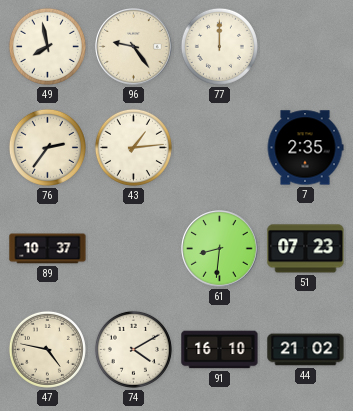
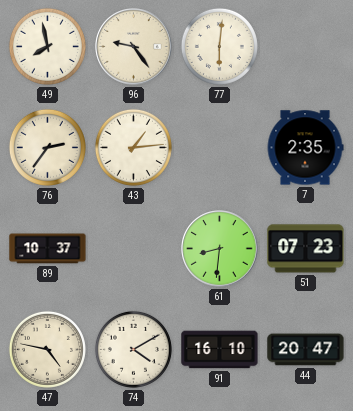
77: 12:00 -> 6:01
44: 21:02 -> 20:47
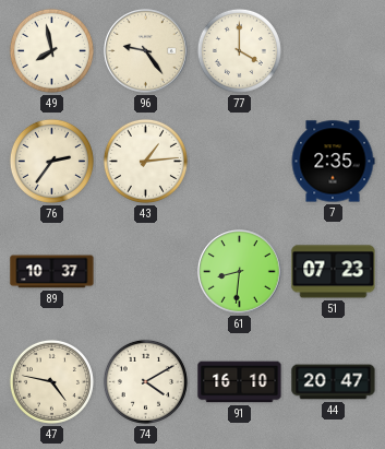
77: 6:01 -> 4:00
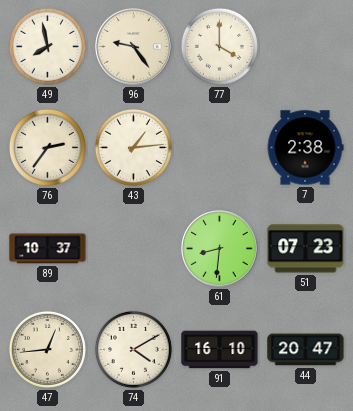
7: 2:35 -> 2:38
47: 4:47 -> 12:44
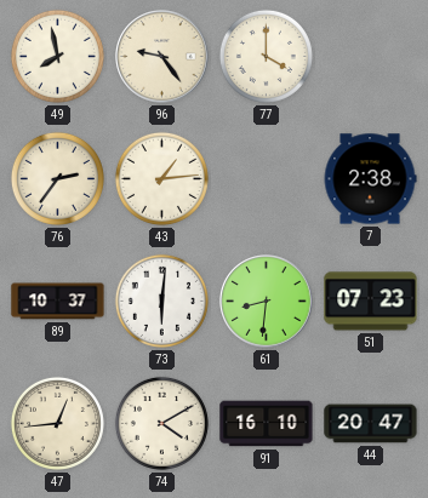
73: none -> 6:01
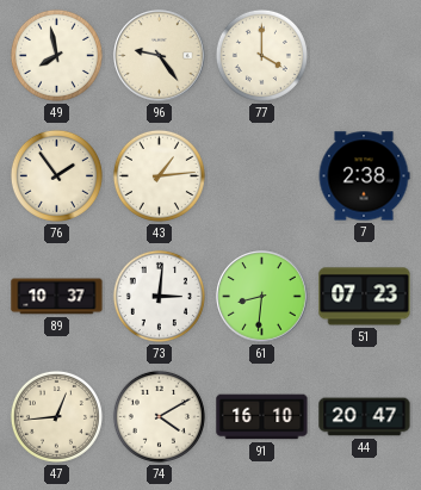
76: 2:36 -> 1:54
73: 6:01 -> 3:01
